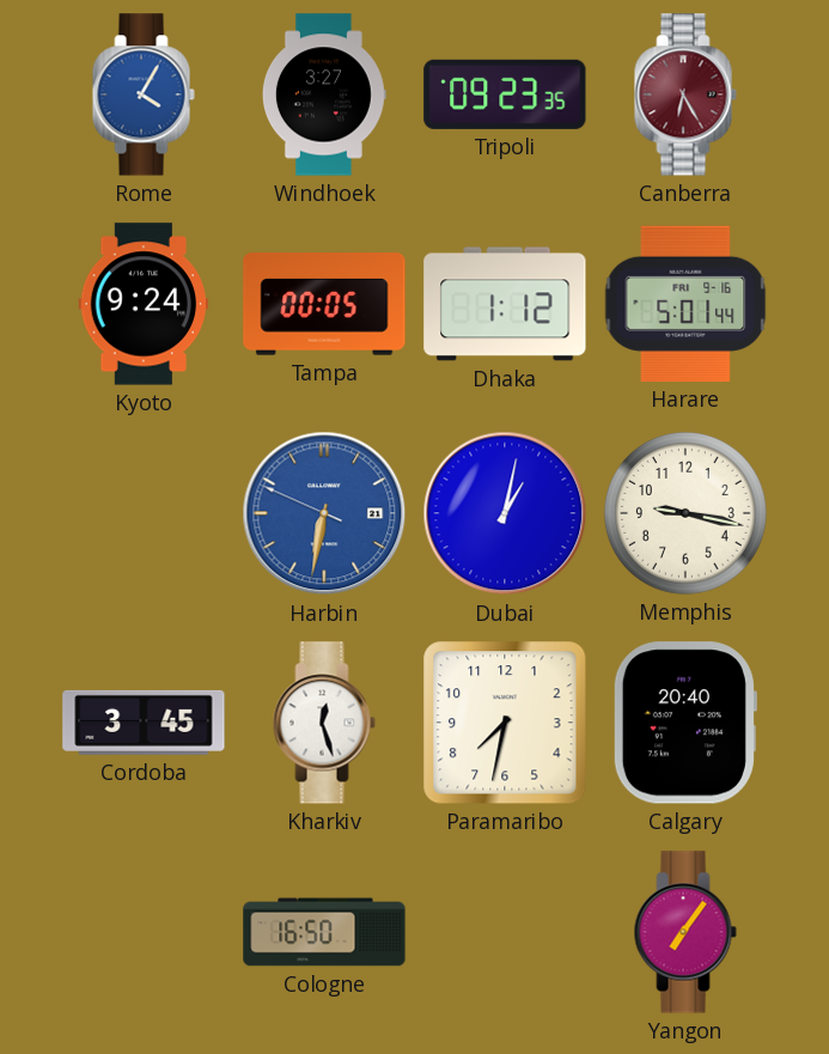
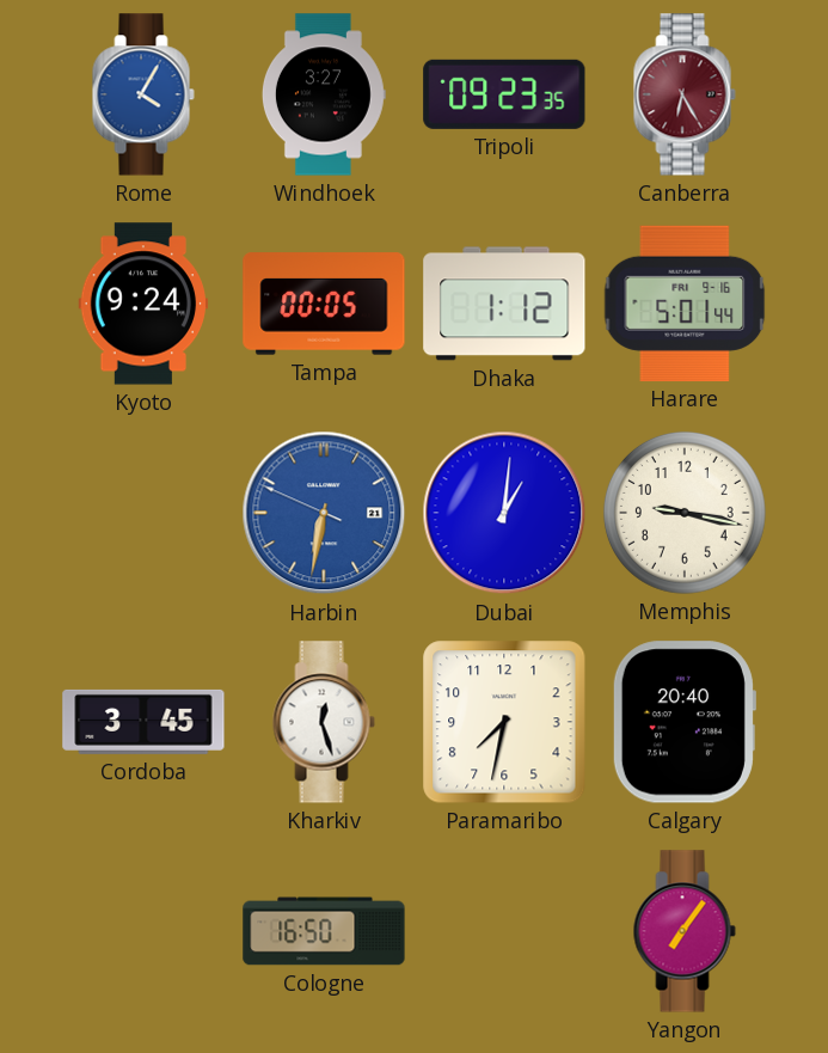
Dubai: 1:02 -> 1:01
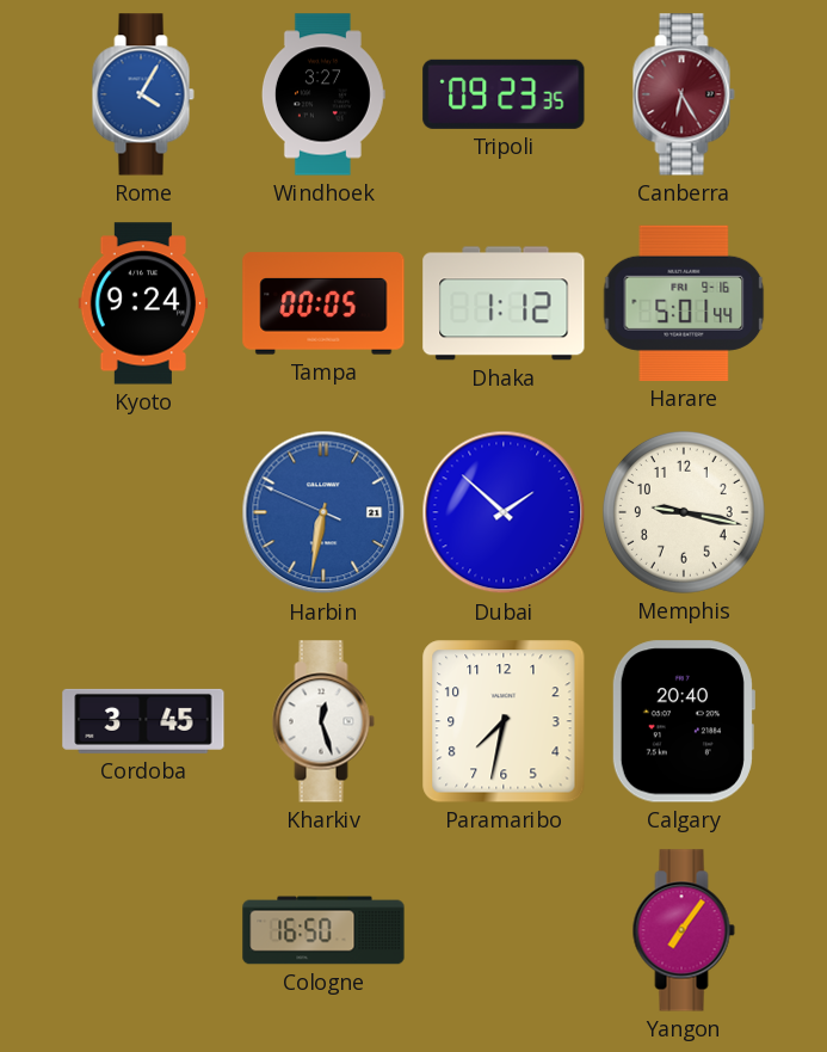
Dubai: 1:01 -> 1:52
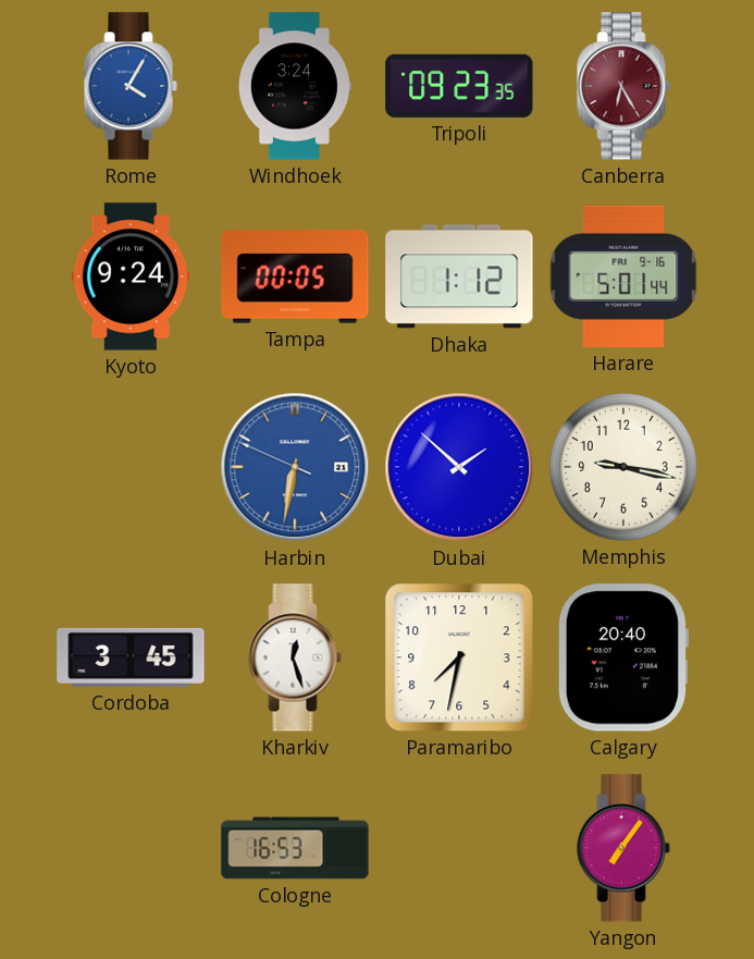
Windhoek: 3:27 -> 3:24
Cologne: 16:50 -> 16:53
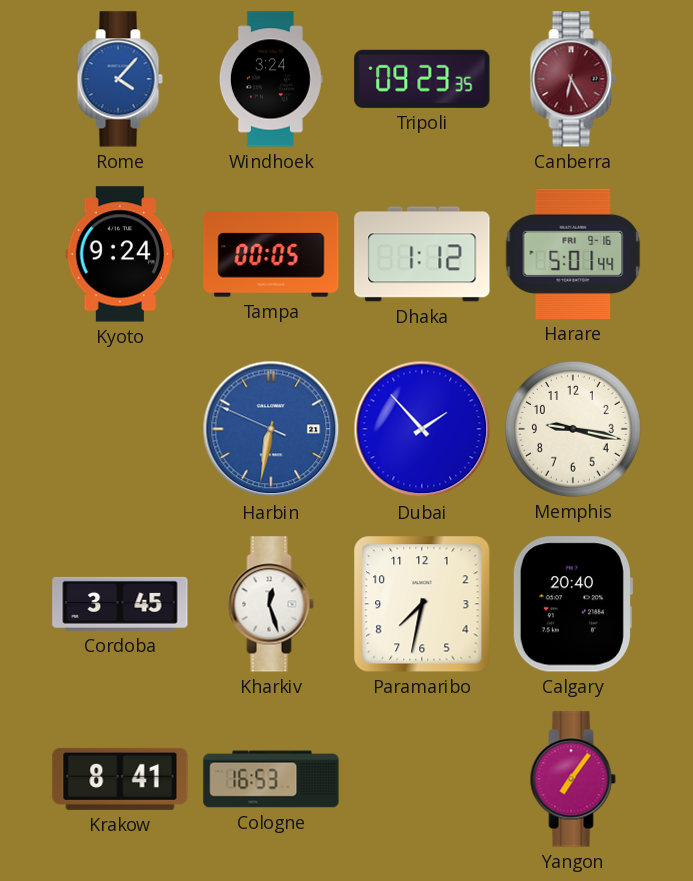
Rome: 4:05 -> 4:07
Dubai: 1:52 -> 1:53
Krakow: none -> 8:41
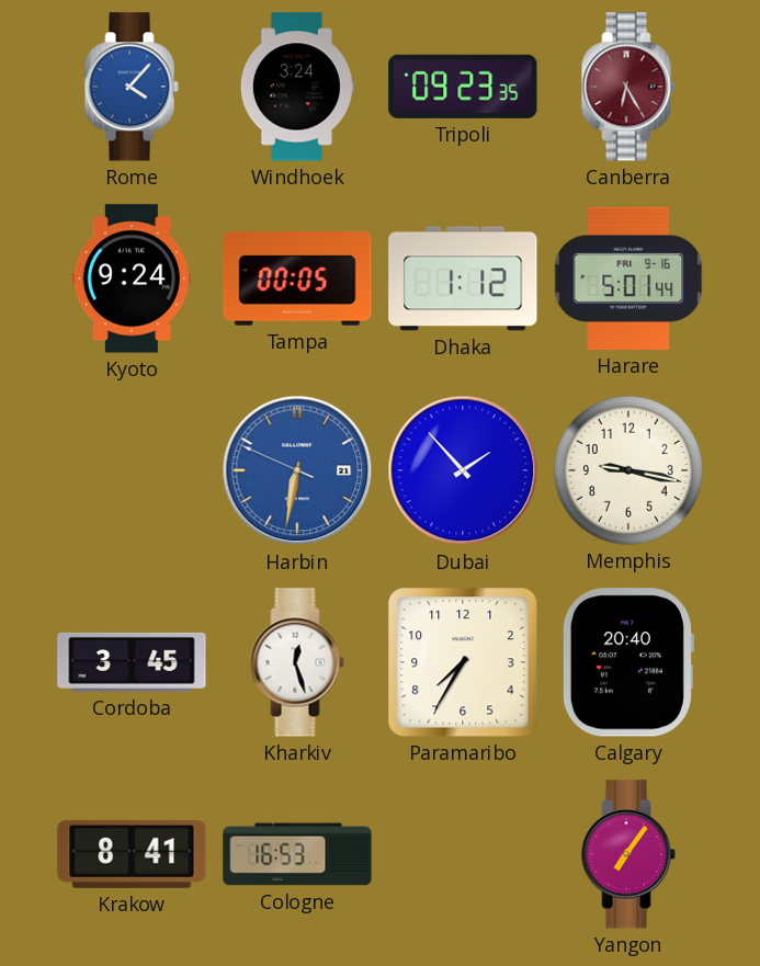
Paramaribo: 7:32 -> 7:35
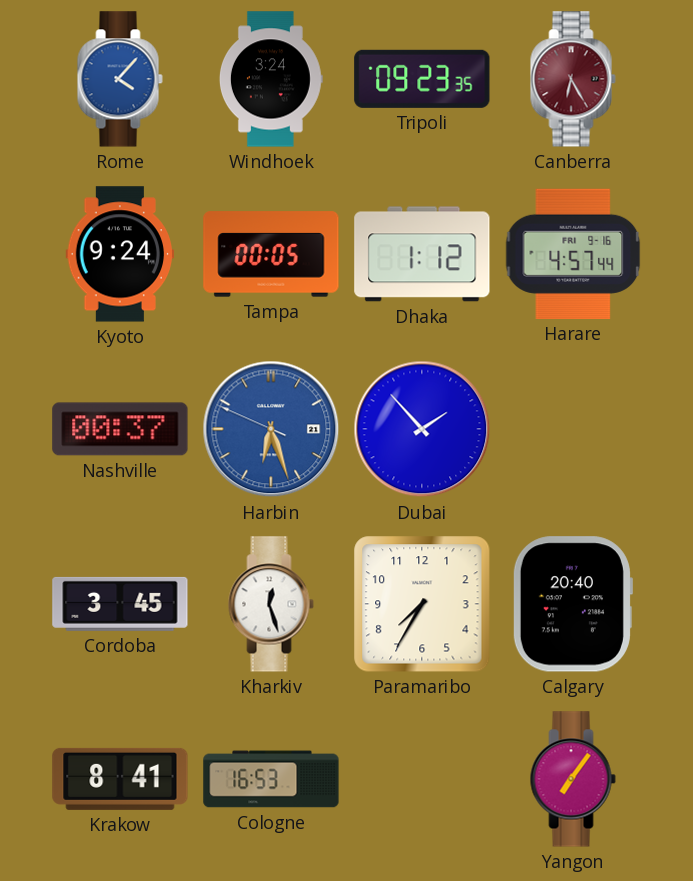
Harare: 5:01 -> 4:57
Nashville: none -> 00:37
Harbin: 6:31 -> 6:26
Memphis: 9:17 -> none
